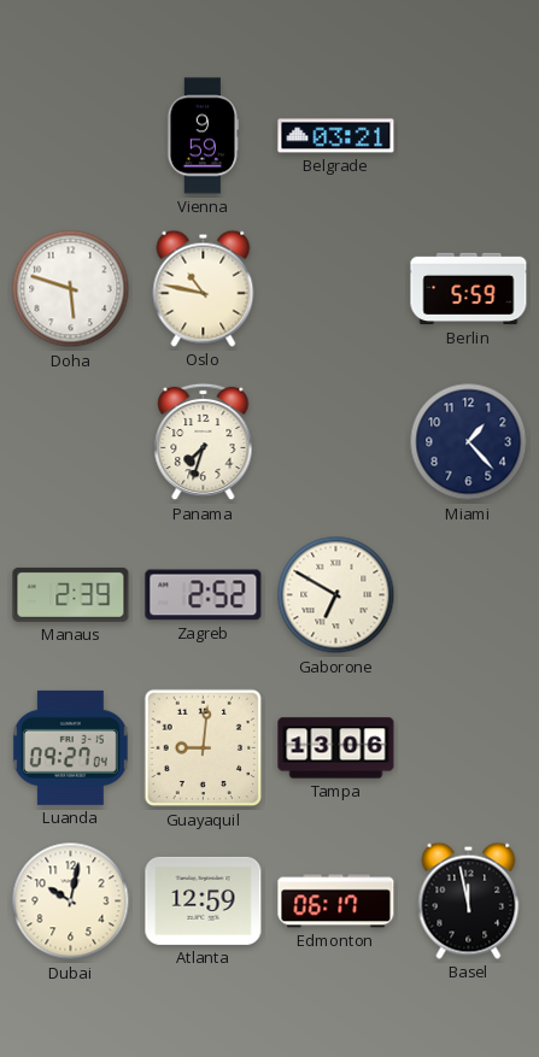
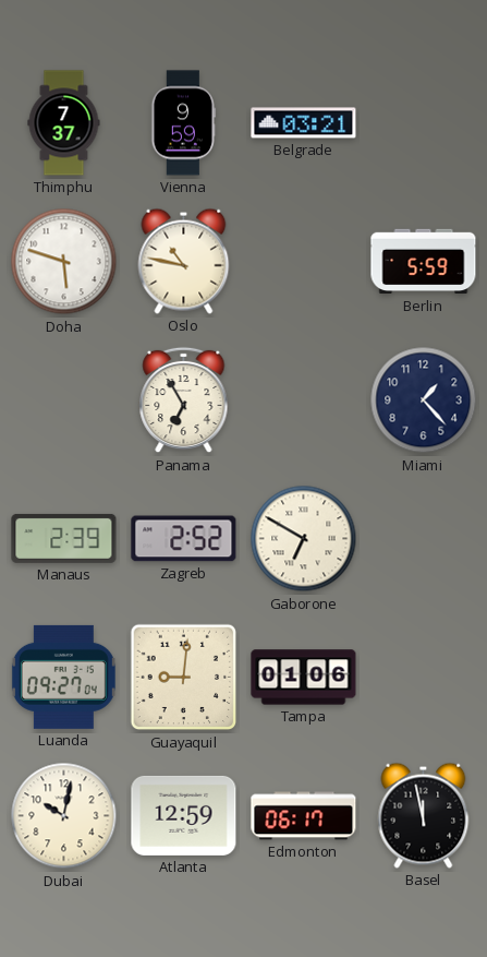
Thimphu: none -> 7:37
Panama: 7:33 -> 6:55
Tampa: 13:06 -> 01:06
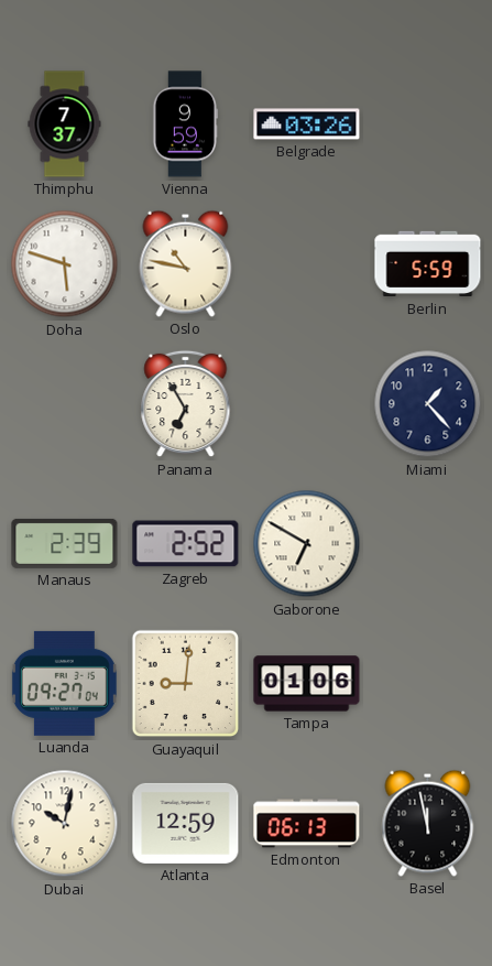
Belgrade: 03:21 -> 03:26
Edmonton: 06:17 -> 06:13
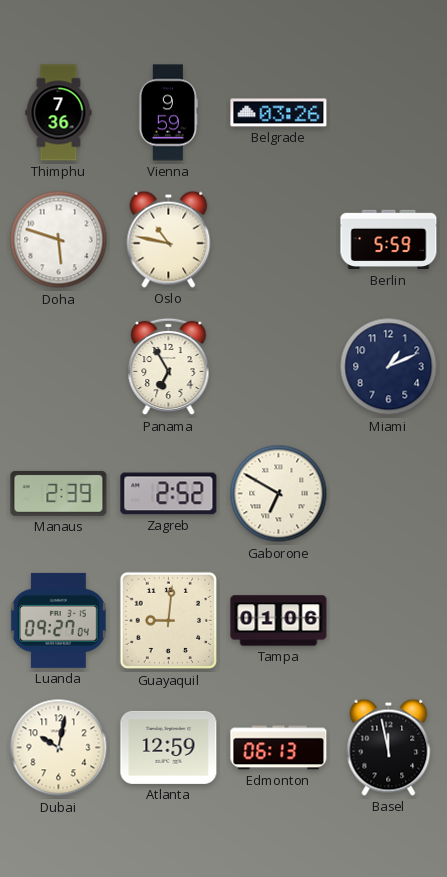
Thimphu: 7:37 -> 7:36
Miami: 1:23 -> 1:11
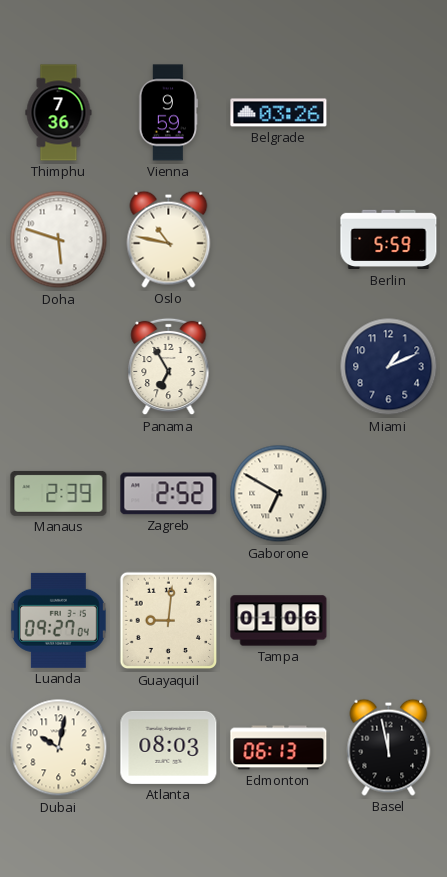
Atlanta: 12:59 -> 08:03
